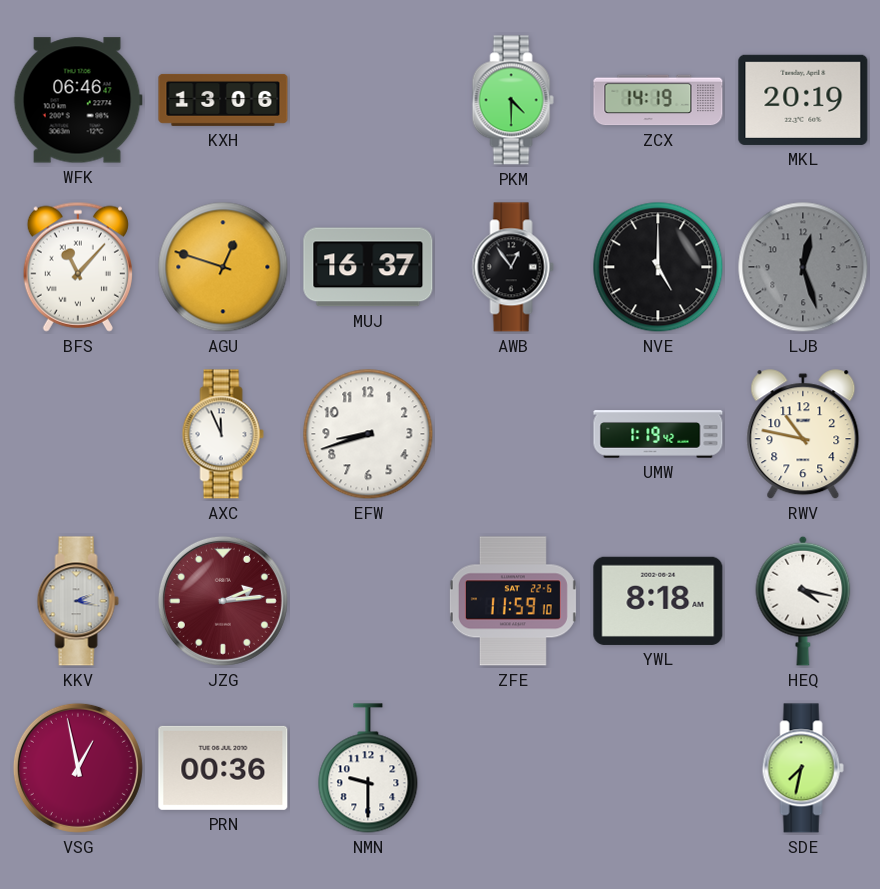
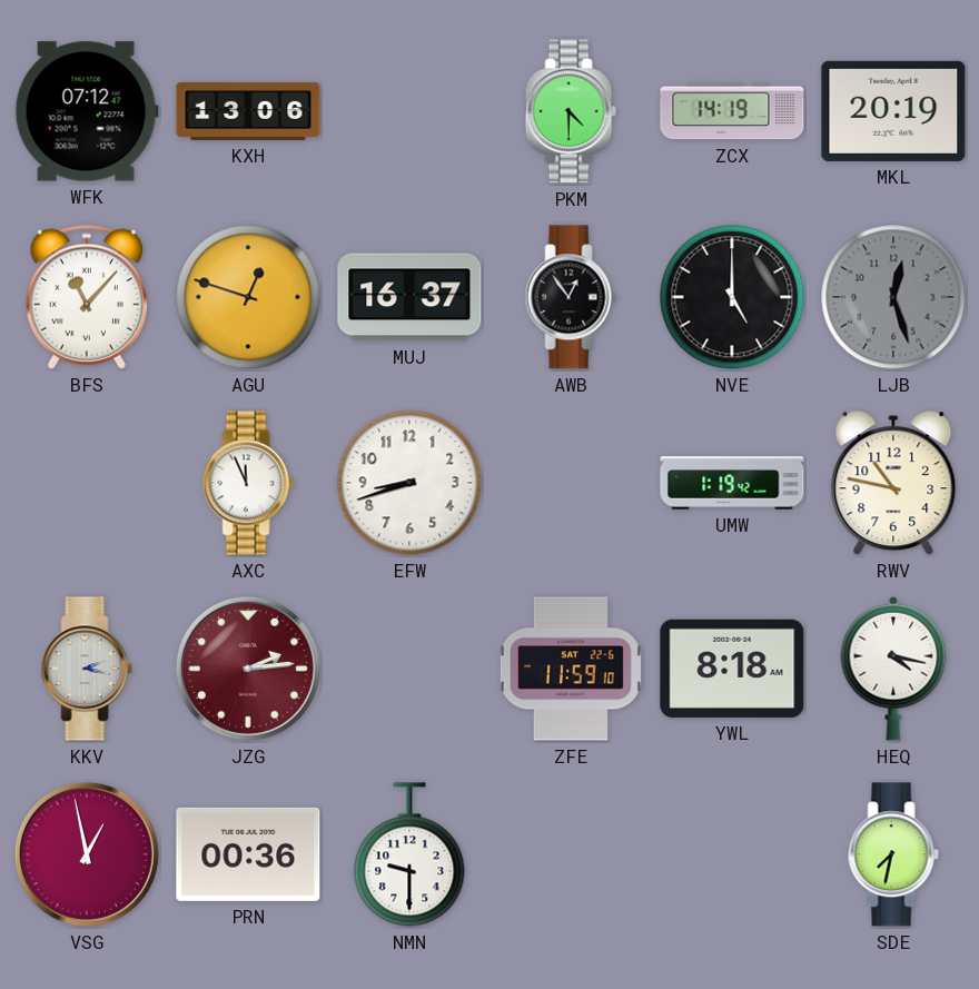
WFK: 06:46 -> 07:12
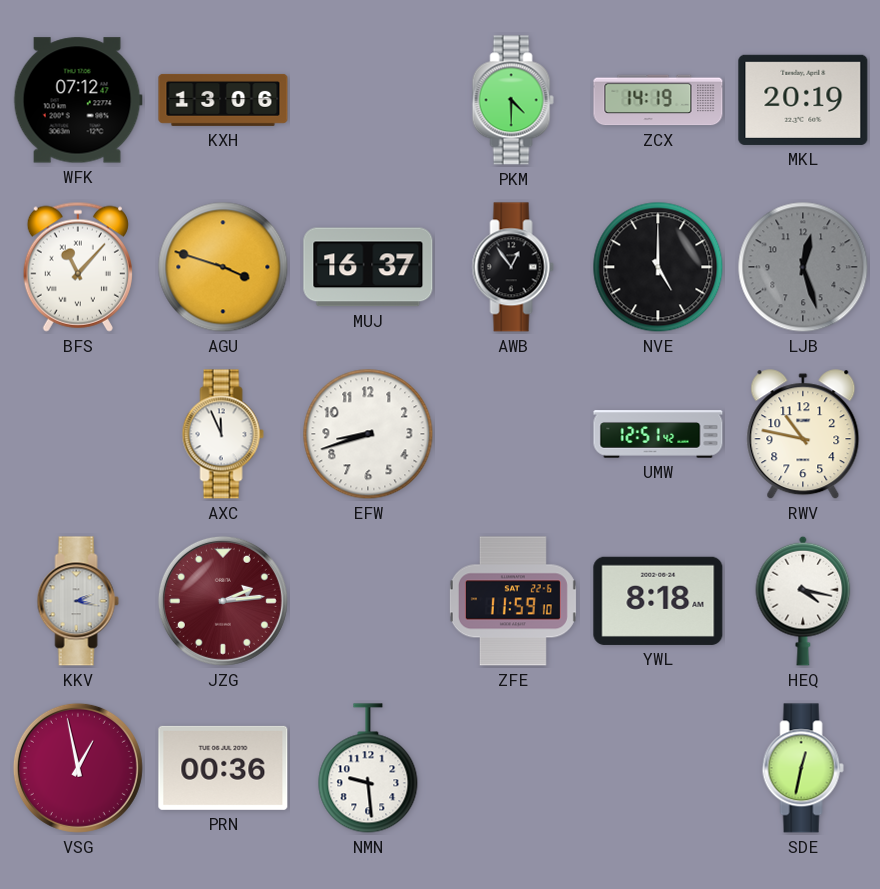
AGU: 12:48 -> 3:48
UMW: 1:19 -> 12:51
NMN: 9:30 -> 9:29
SDE: 7:32 -> 12:32
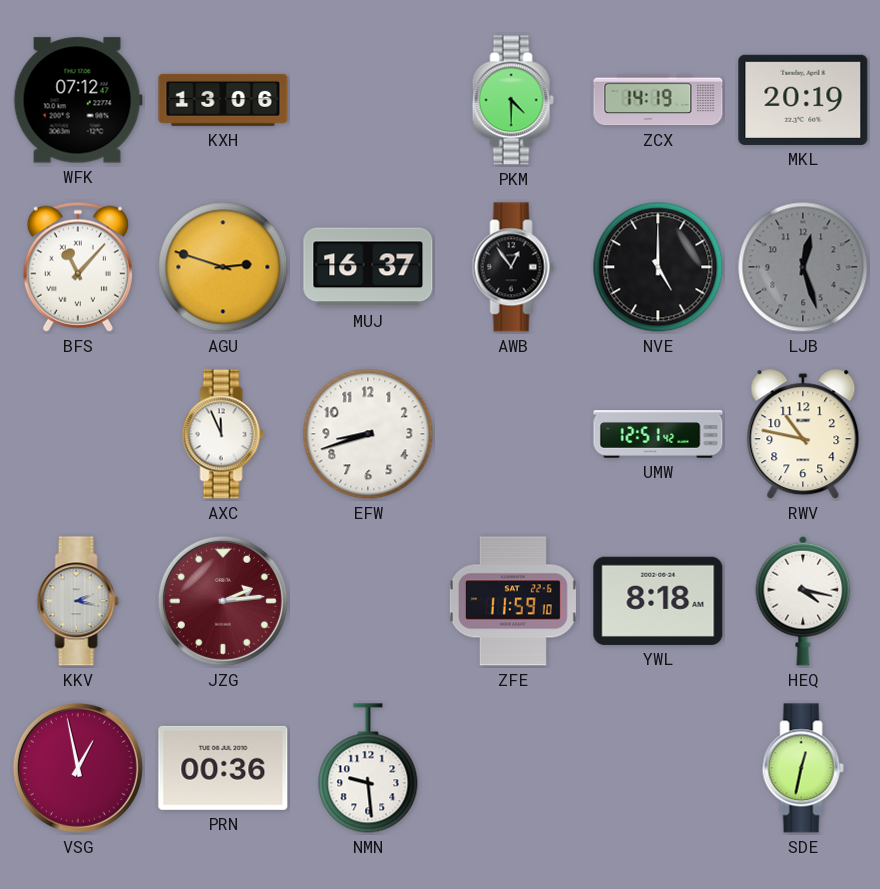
AGU: 3:48 -> 2:48
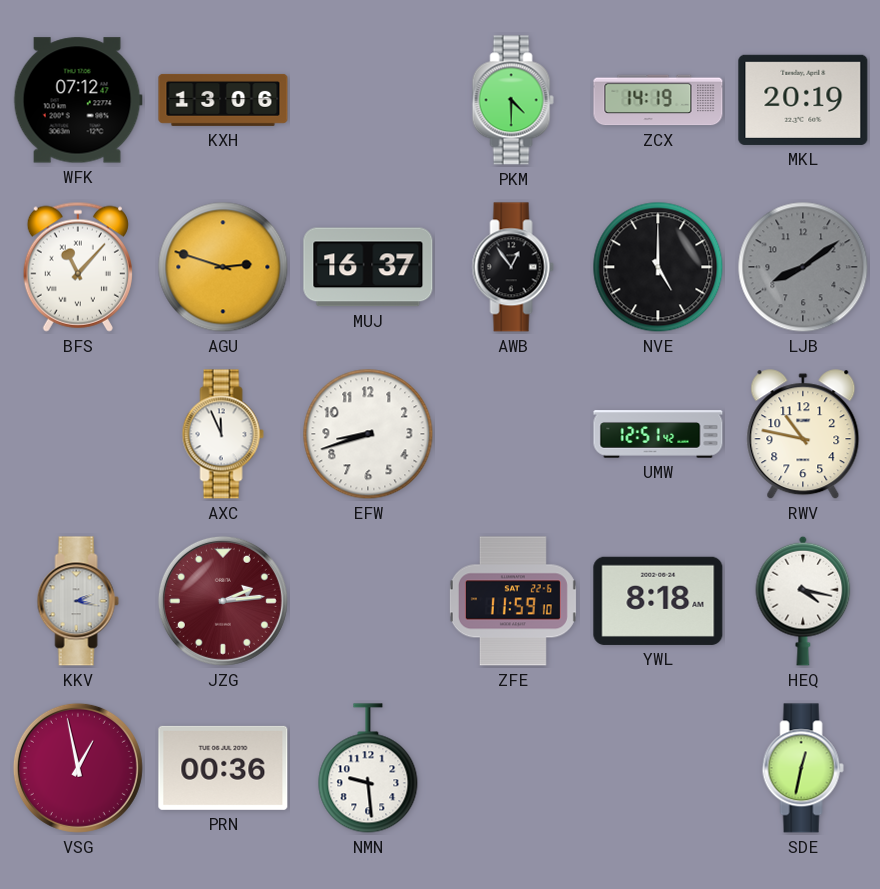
LJB: 12:27 -> 8:09
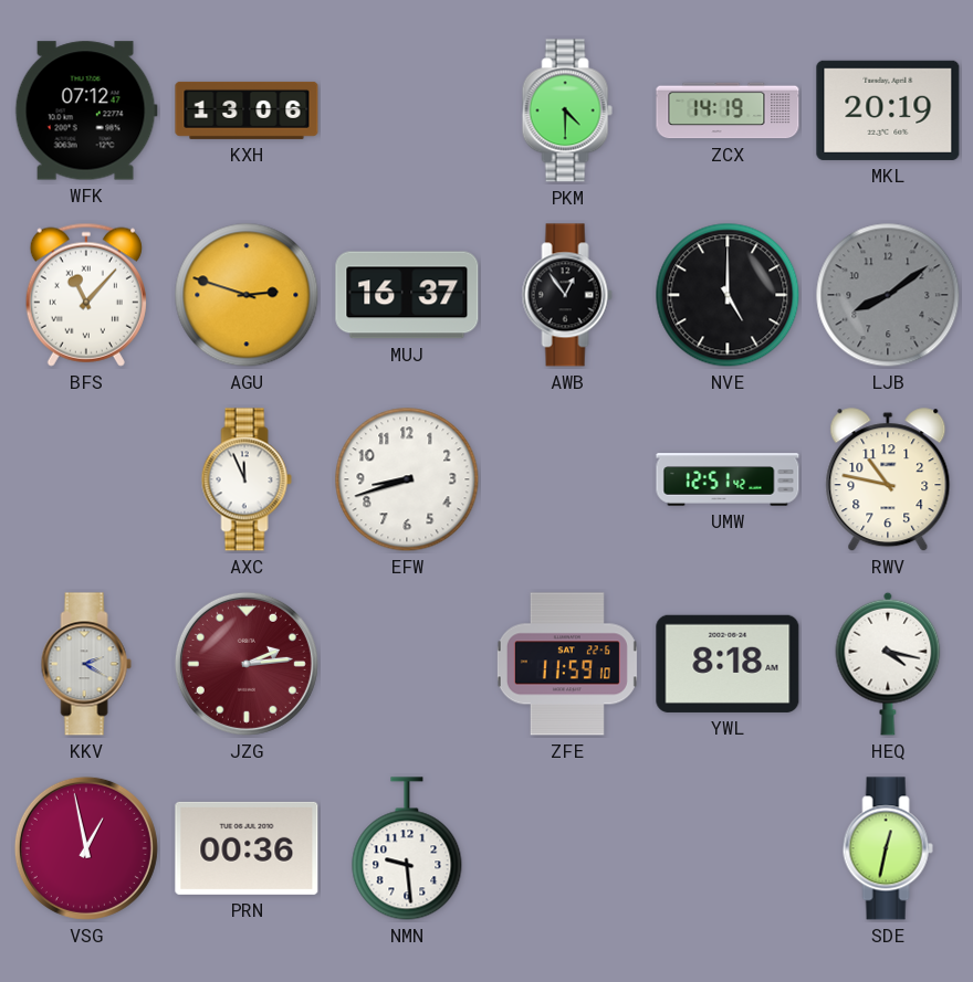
KKV: 2:17 -> 2:20
